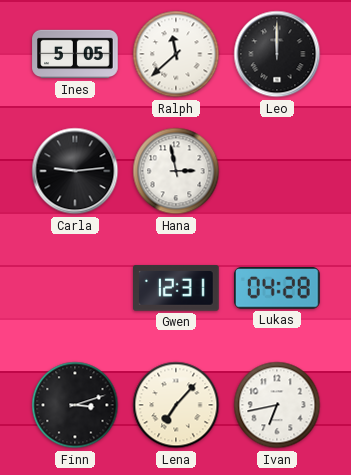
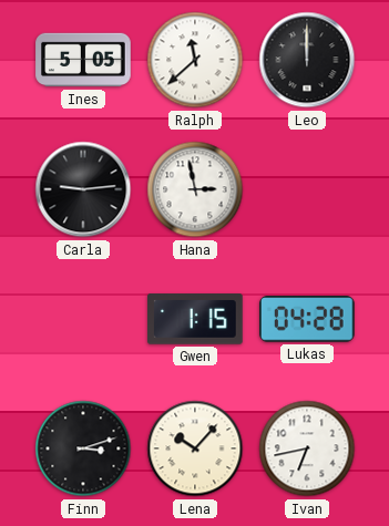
Gwen: 12:31 -> 1:15
Lena: 7:07 -> 10:07
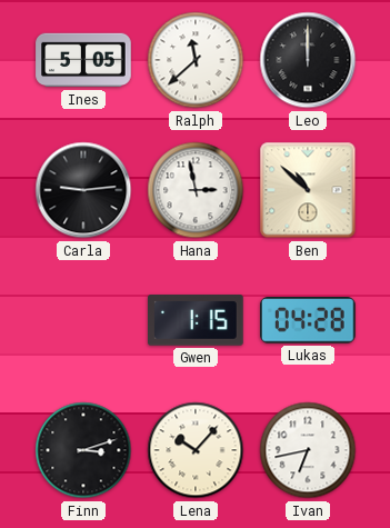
Ben: none -> 10:52
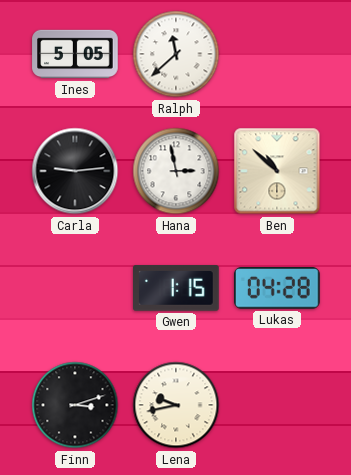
Leo: 12:00 -> none
Lena: 10:07 -> 9:43
Ivan: 6:43 -> none
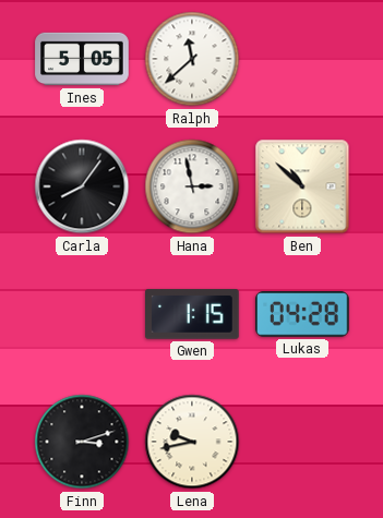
Carla: 9:14 -> 8:06
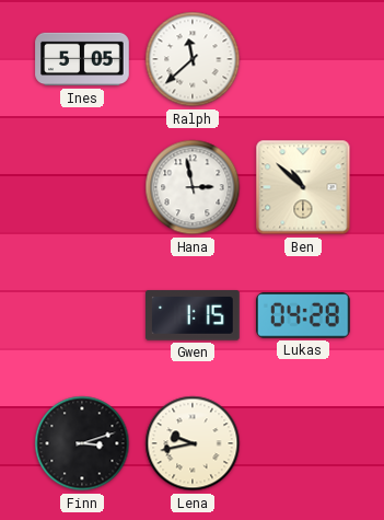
Carla: 8:06 -> none
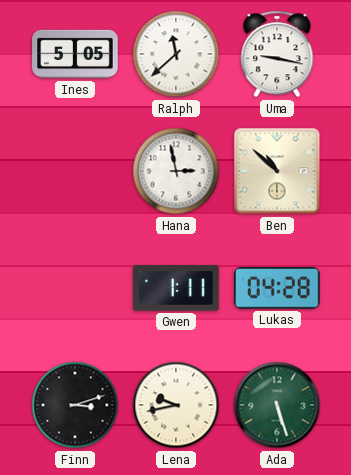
Uma: none -> 9:17
Gwen: 1:15 -> 1:11
Ada: none -> 5:27
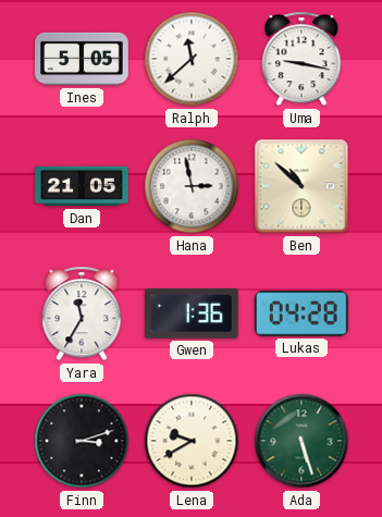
Dan: none -> 21:05
Yara: none -> 11:35
Gwen: 1:11 -> 1:36
Lena: 9:43 -> 9:40
